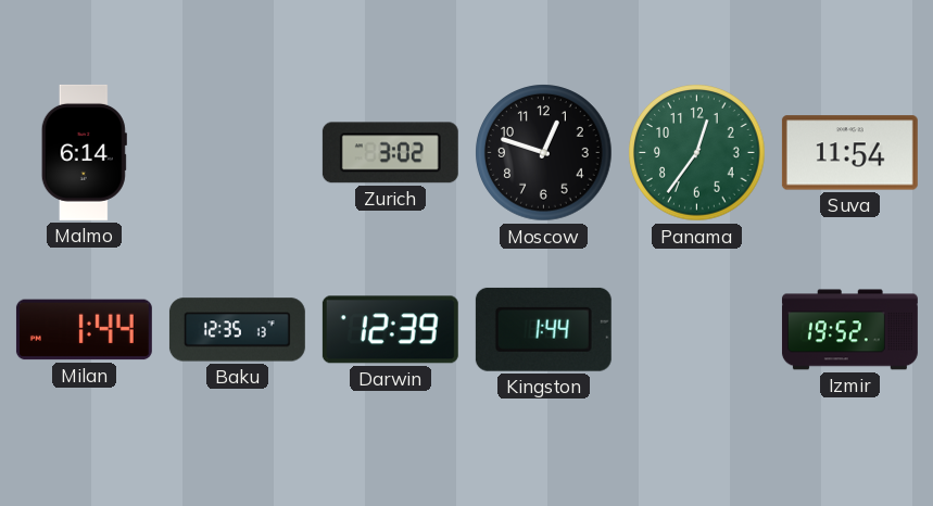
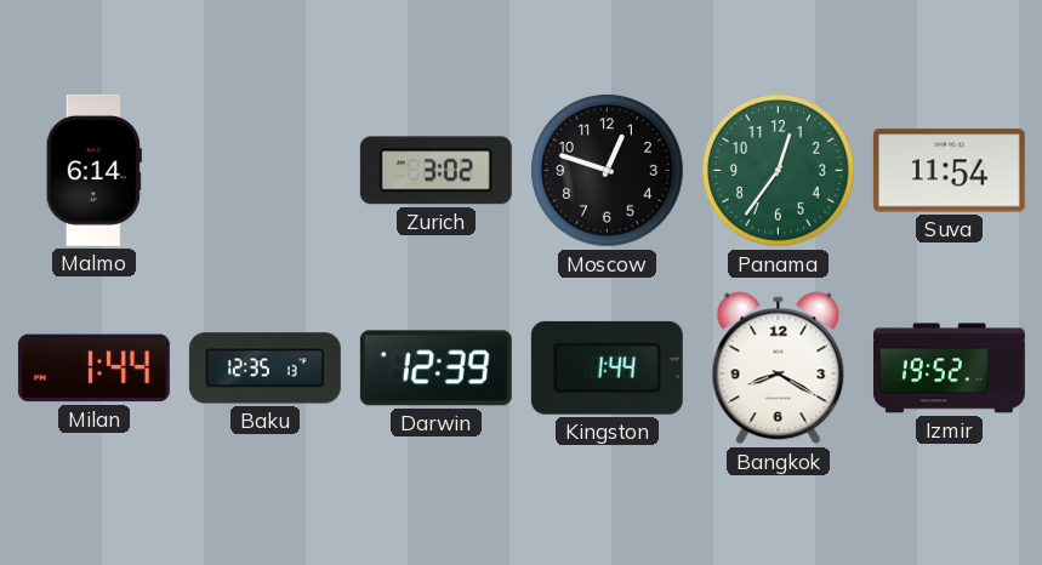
Bangkok: none -> 8:20
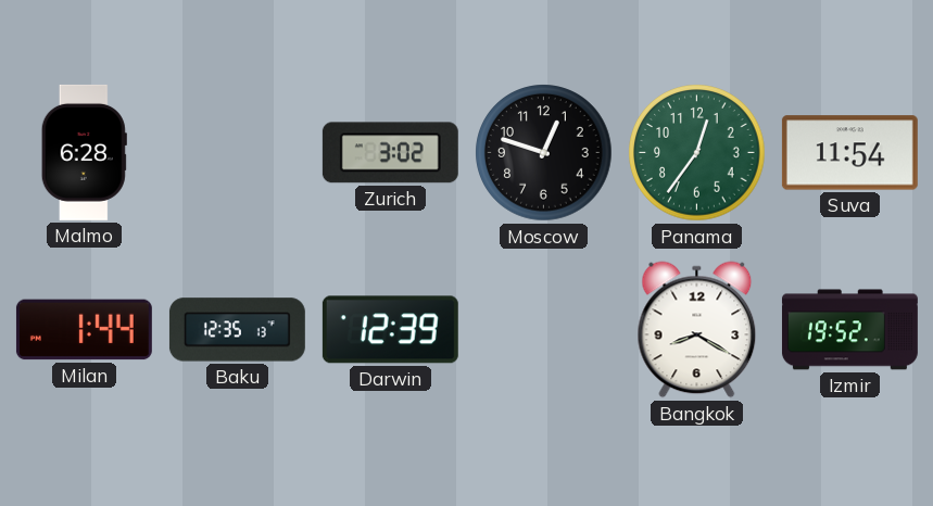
Malmo: 6:14 -> 6:28
Kingston: 1:44 -> none
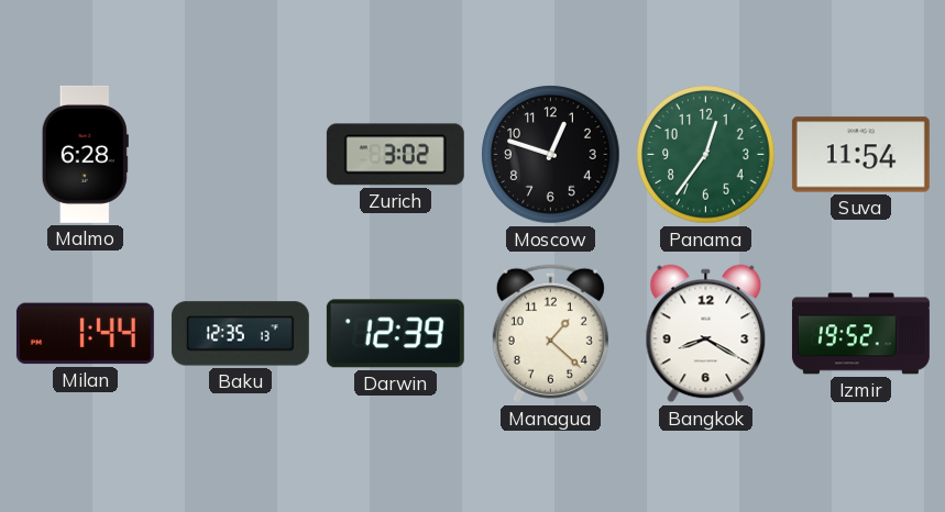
Managua: none -> 1:22
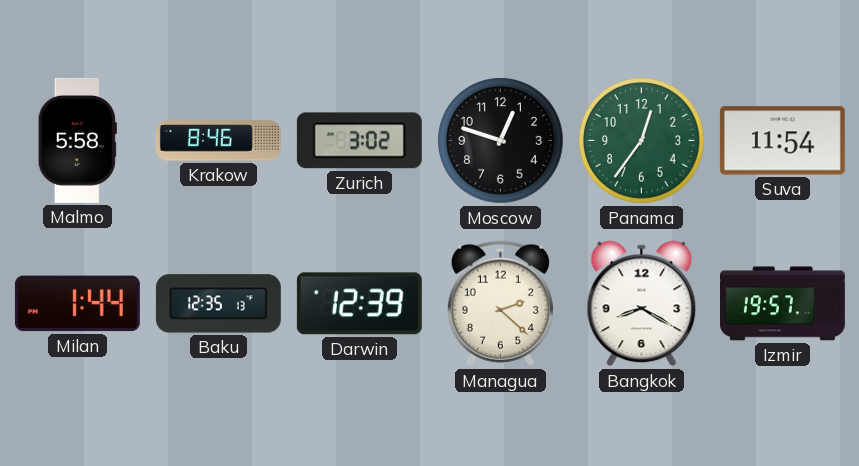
Malmo: 6:28 -> 5:58
Krakow: none -> 8:46
Managua: 1:22 -> 2:22
Izmir: 19:52 -> 19:57
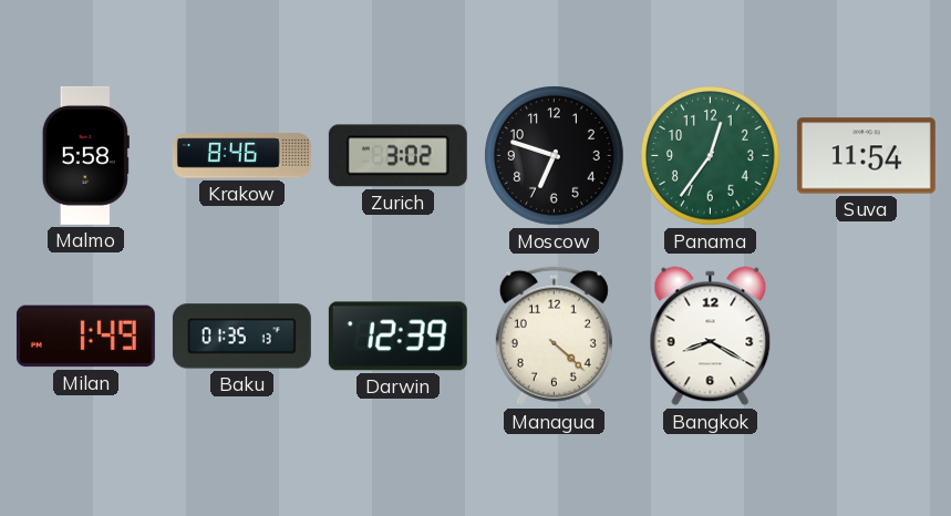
Moscow: 12:48 -> 6:48
Milan: 1:44 -> 1:49
Baku: 12:35 -> 01:35
Managua: 2:22 -> 4:22
Izmir: 19:57 -> none
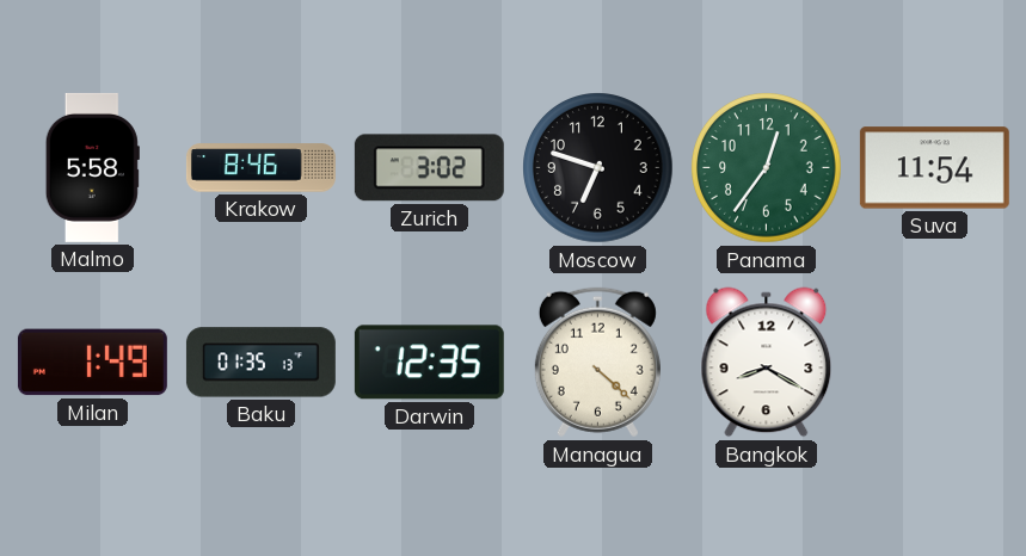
Darwin: 12:39 -> 12:35
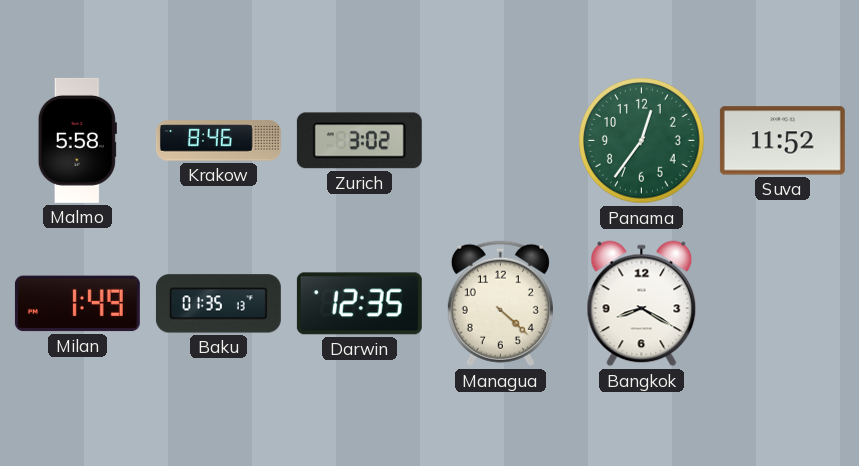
Moscow: 6:48 -> none
Suva: 11:54 -> 11:52
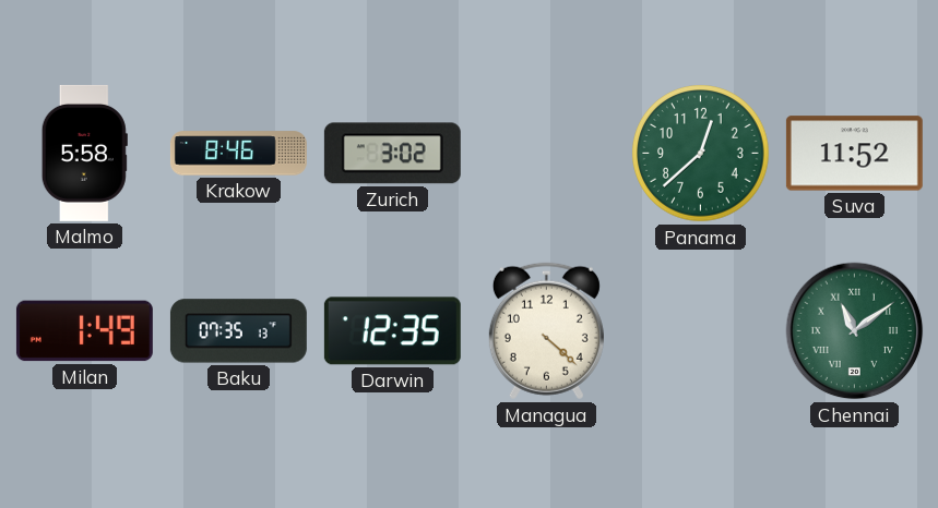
Panama: 12:36 -> 12:38
Baku: 01:35 -> 07:35
Bangkok: 8:20 -> none
Chennai: none -> 11:09
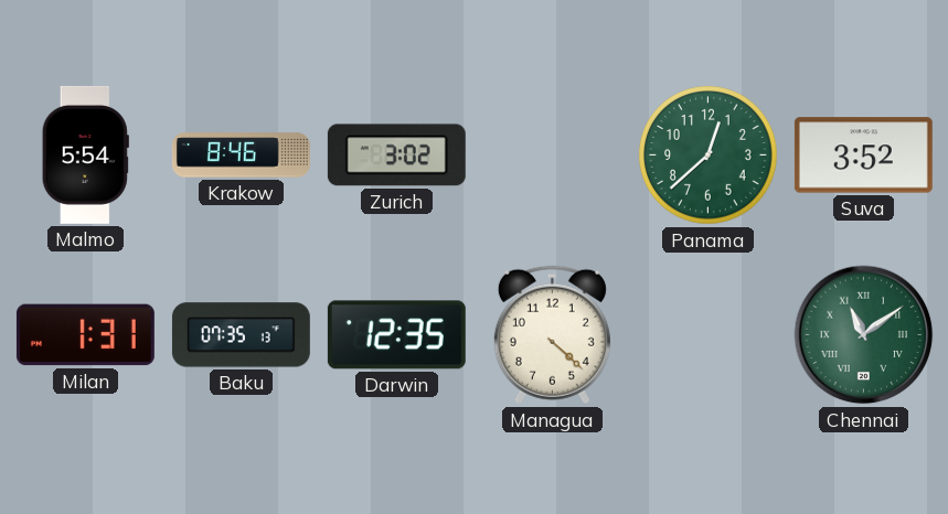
Malmo: 5:58 -> 5:54
Suva: 11:52 -> 3:52
Milan: 1:49 -> 1:31
